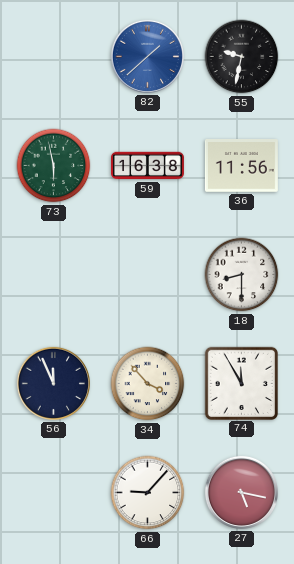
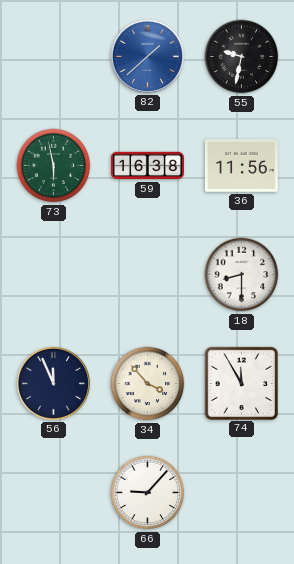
27: 5:17 -> none
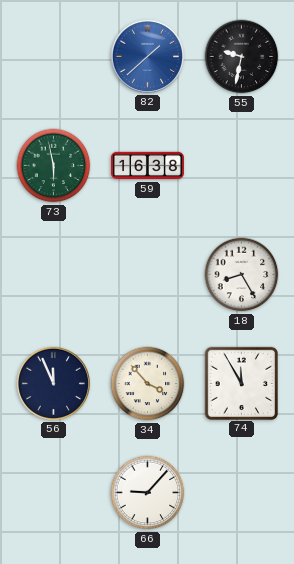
36: 11:56 -> none
18: 8:30 -> 8:25
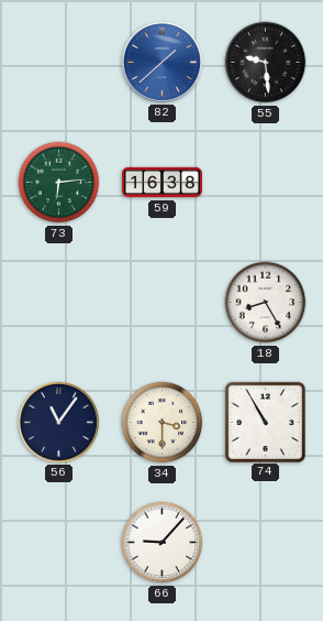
55: 9:32 -> 9:29
73: 5:58 -> 6:14
56: 11:56 -> 11:06
34: 3:53 -> 3:30
74: 11:55 -> 10:55
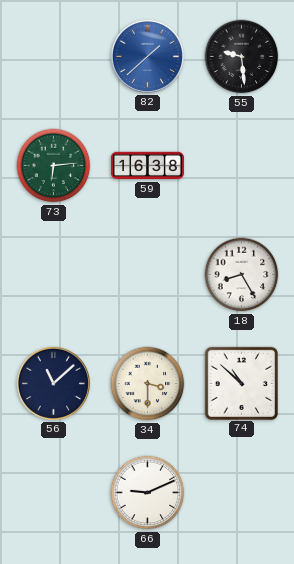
56: 11:06 -> 11:08
74: 10:55 -> 10:52
66: 9:07 -> 9:11
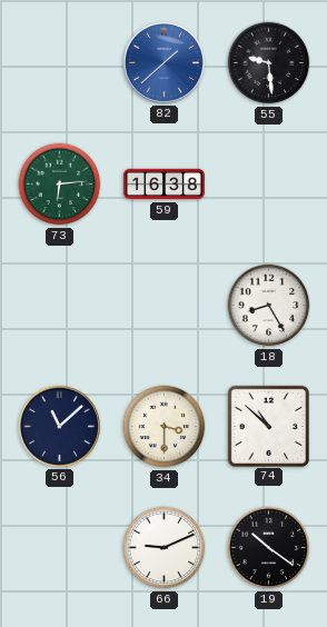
19: none -> 10:21
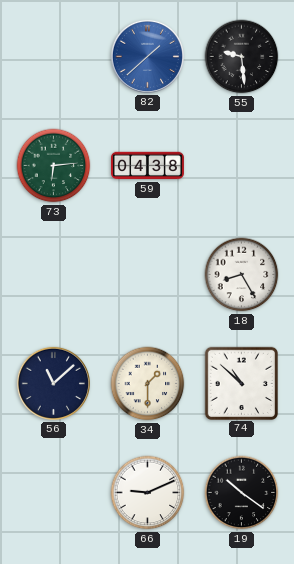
59: 16:38 -> 04:38
34: 3:30 -> 1:30
